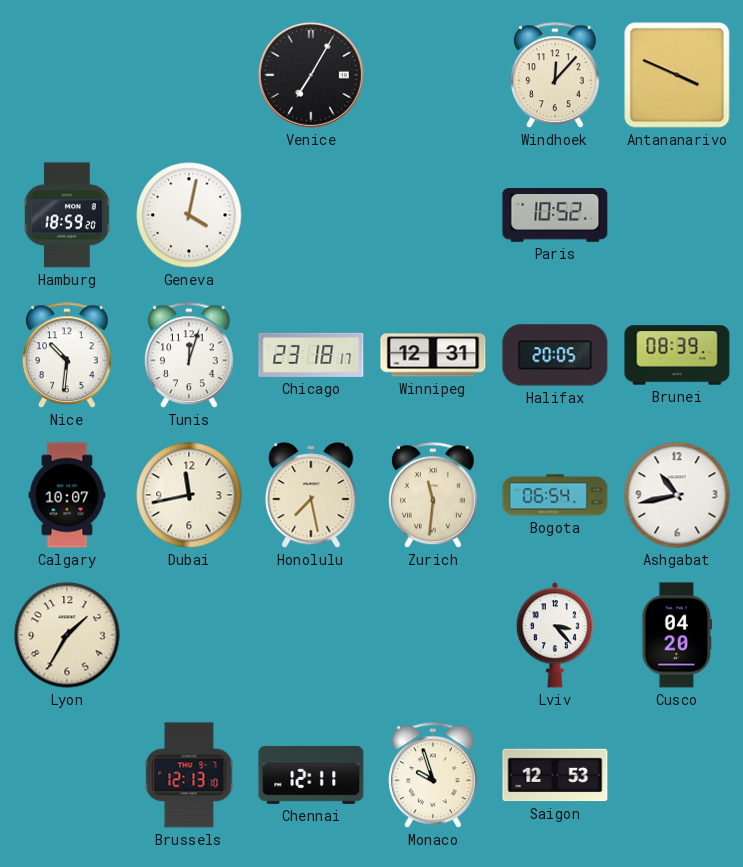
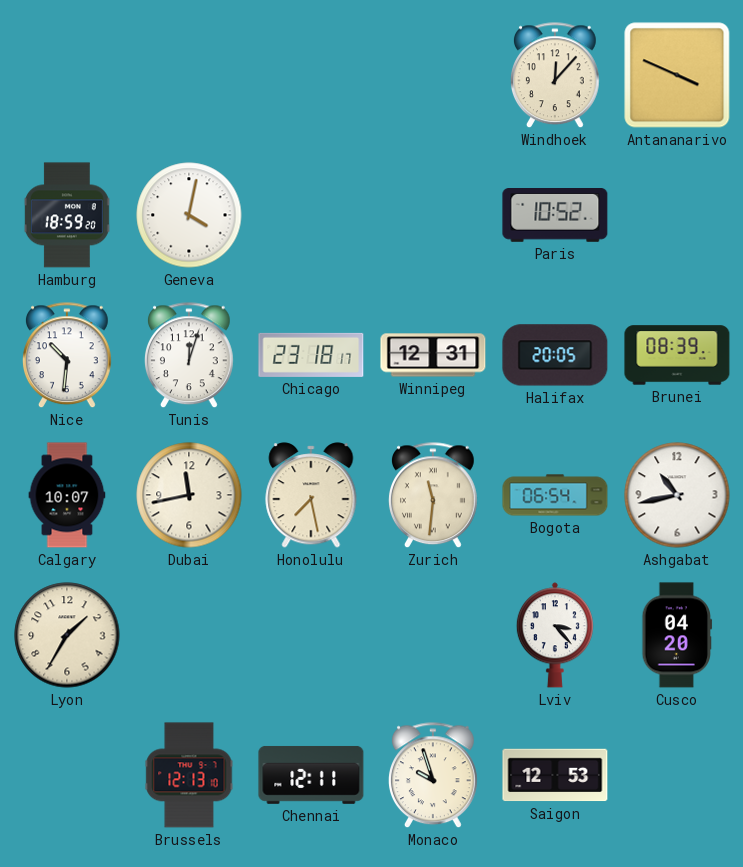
Venice: 7:05 -> none
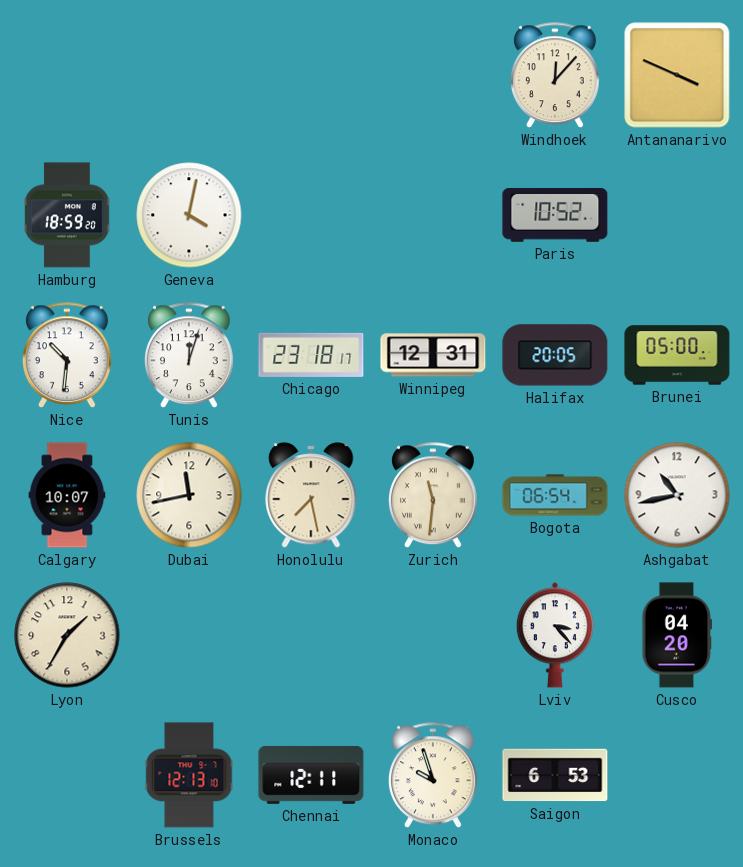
Brunei: 08:39 -> 05:00
Saigon: 12:53 -> 6:53
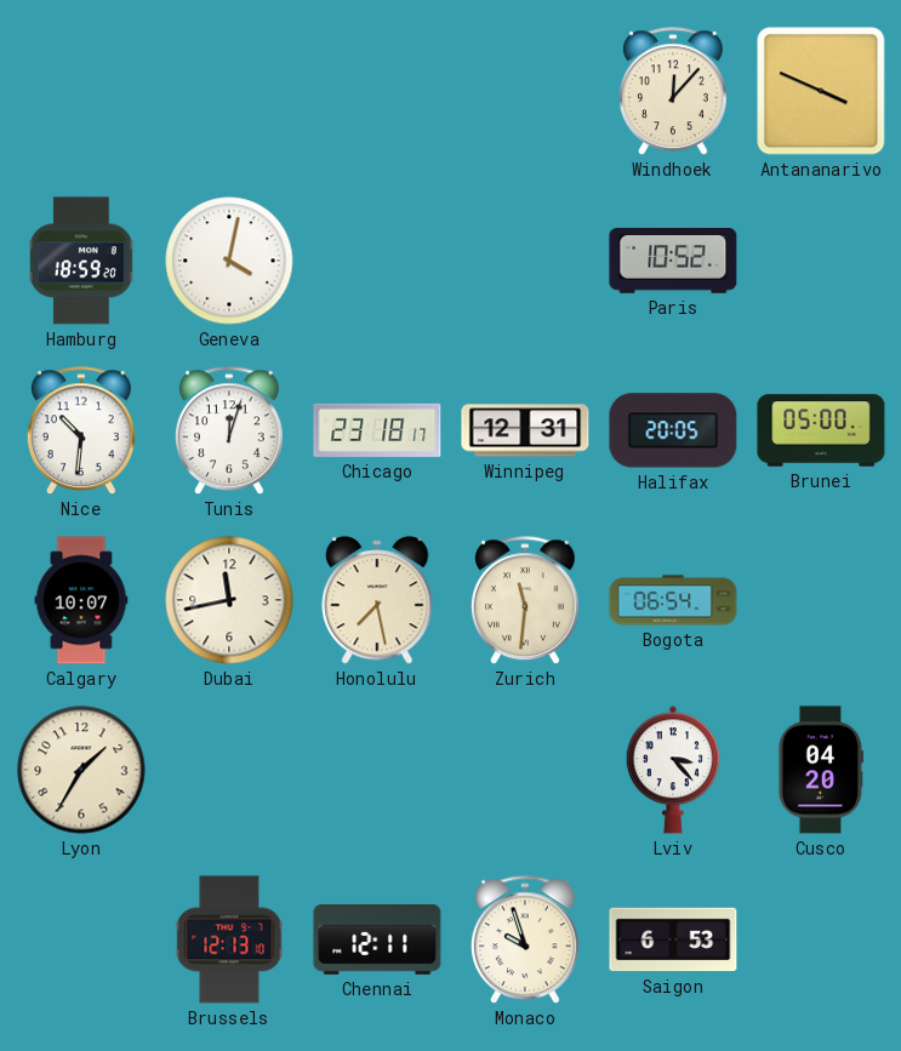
Ashgabat: 10:43 -> none
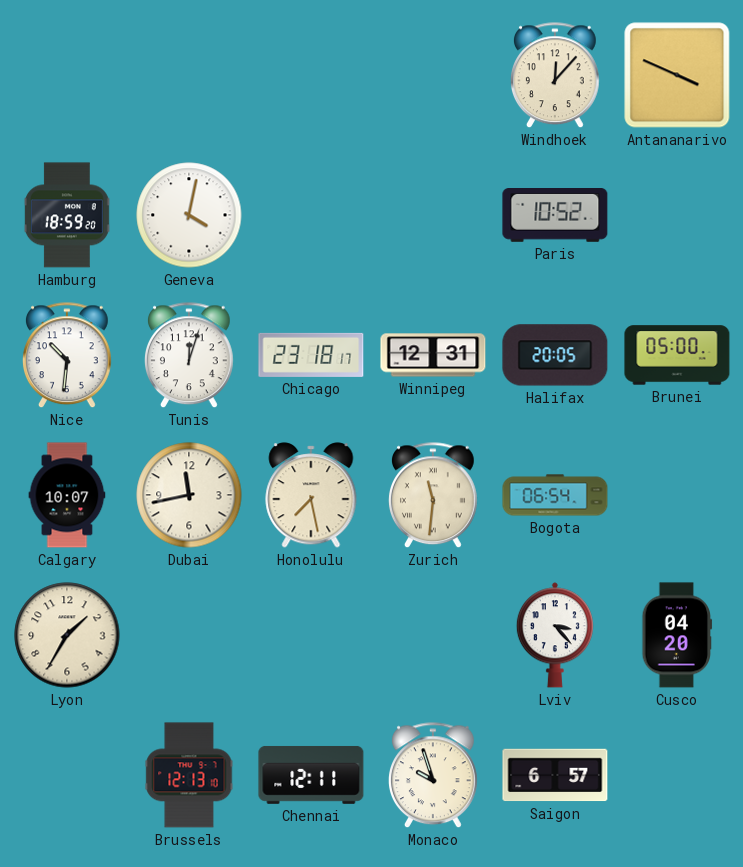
Saigon: 6:53 -> 6:57
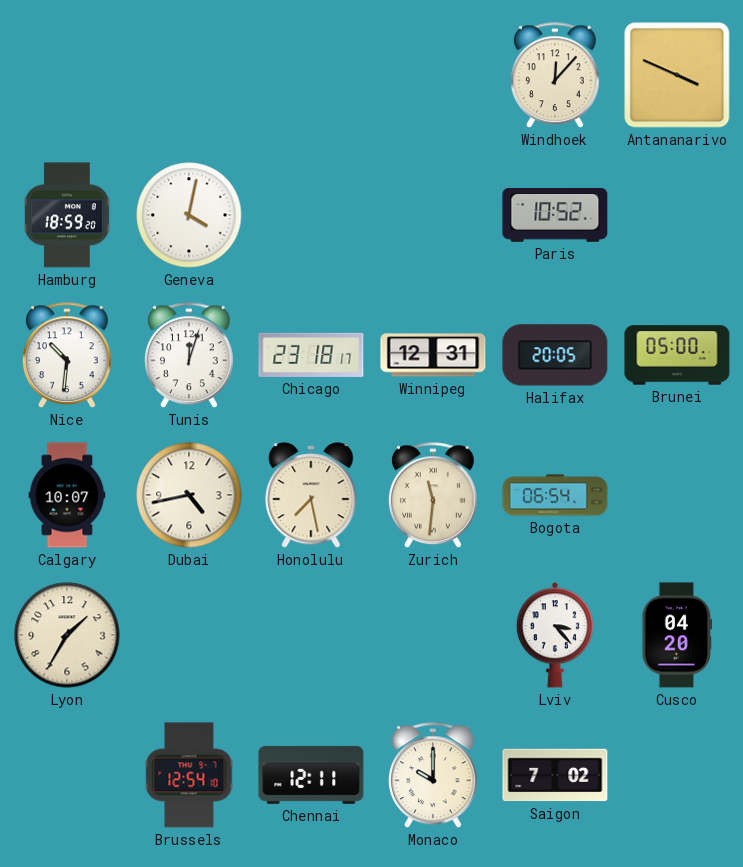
Dubai: 11:43 -> 4:43
Brussels: 12:13 -> 12:54
Monaco: 9:57 -> 10:00
Saigon: 6:57 -> 7:02
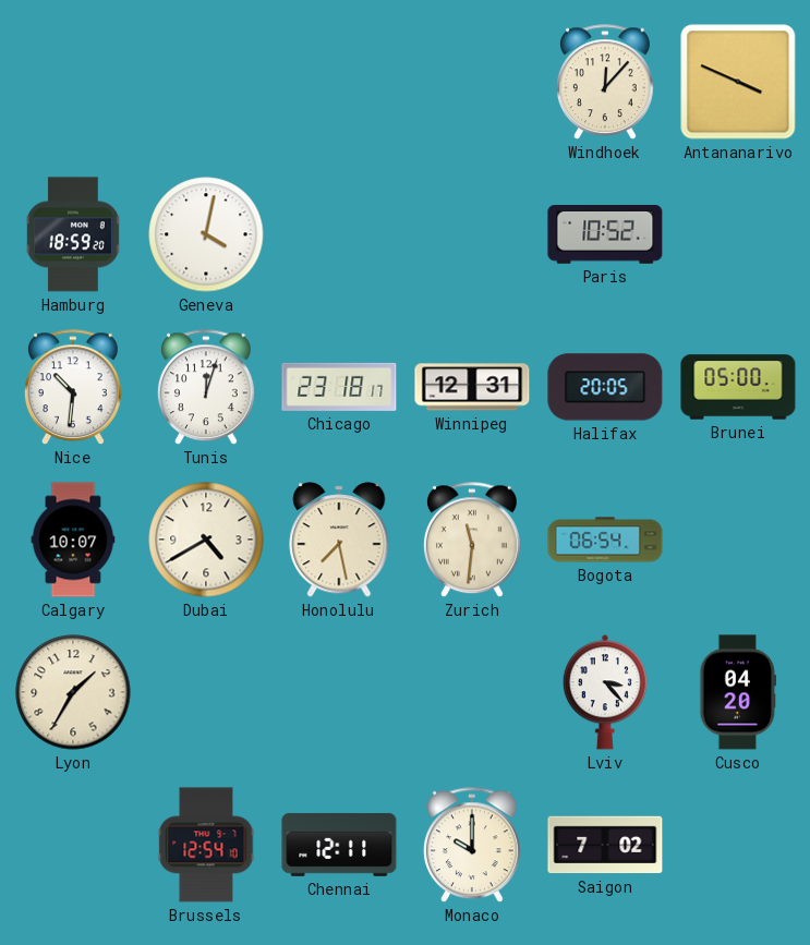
Dubai: 4:43 -> 4:40
